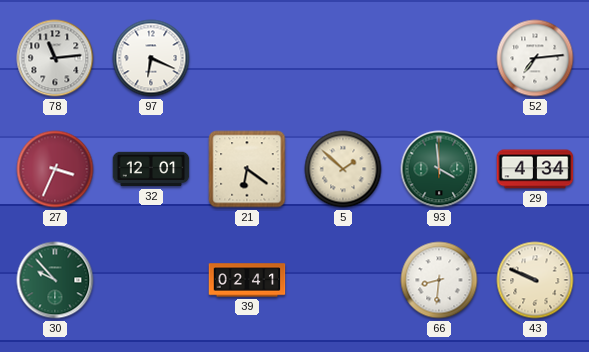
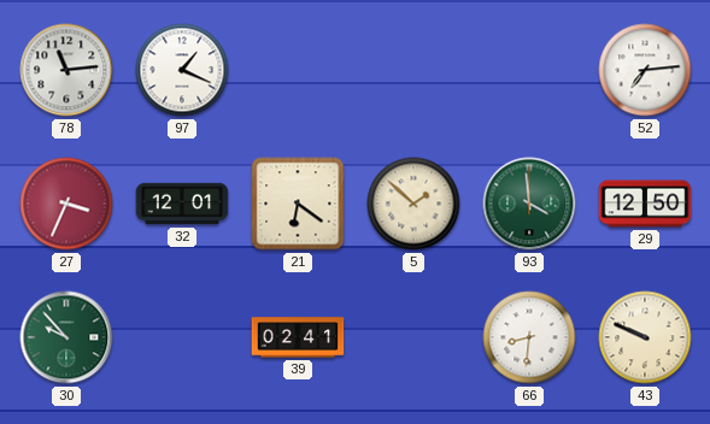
97: 6:19 -> 1:19
29: 4:34 -> 12:50
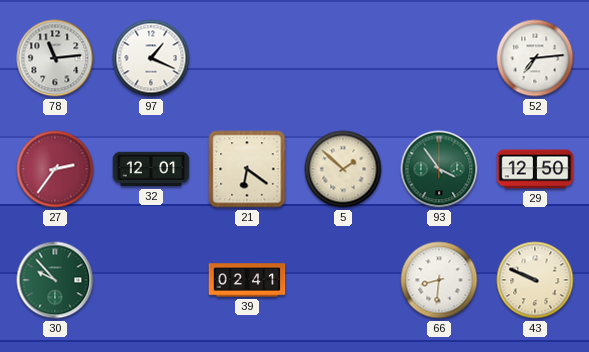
27: 3:34 -> 2:36
93: 3:59 -> 3:54
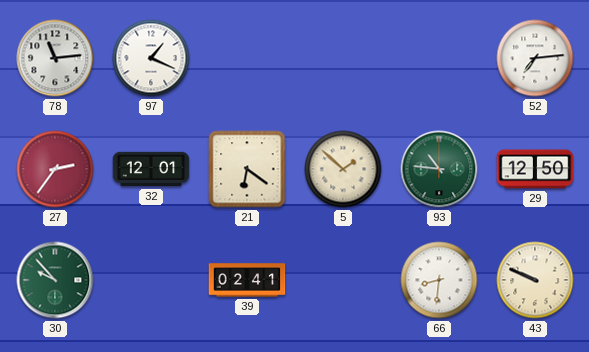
93: 3:54 -> 10:46
